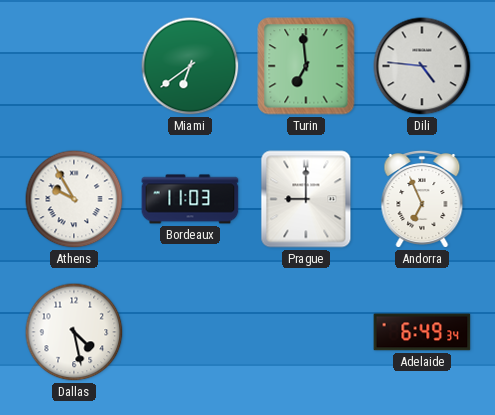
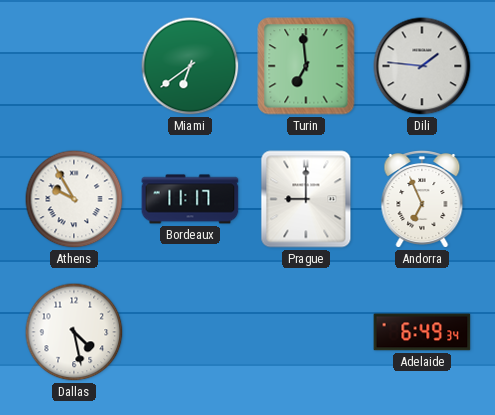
Dili: 4:46 -> 1:46
Bordeaux: 11:03 -> 11:17
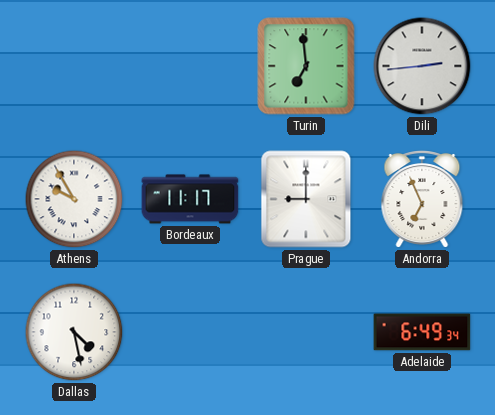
Miami: 6:39 -> none
Dili: 1:46 -> 2:44
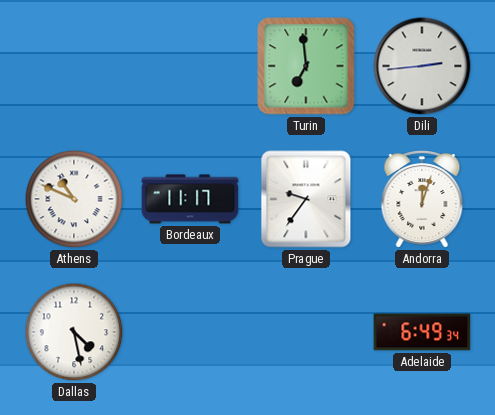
Athens: 9:55 -> 10:49
Prague: 9:00 -> 9:36
Andorra: 6:56 -> 12:03
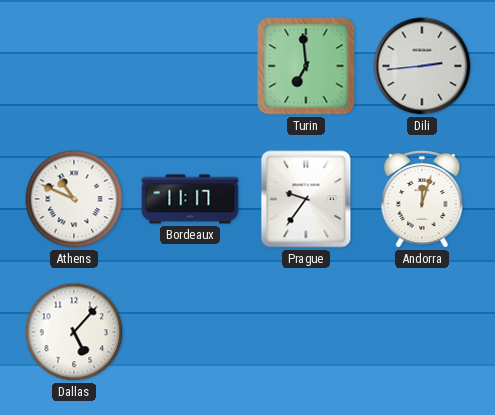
Dallas: 4:28 -> 5:07
Adelaide: 6:49 -> none
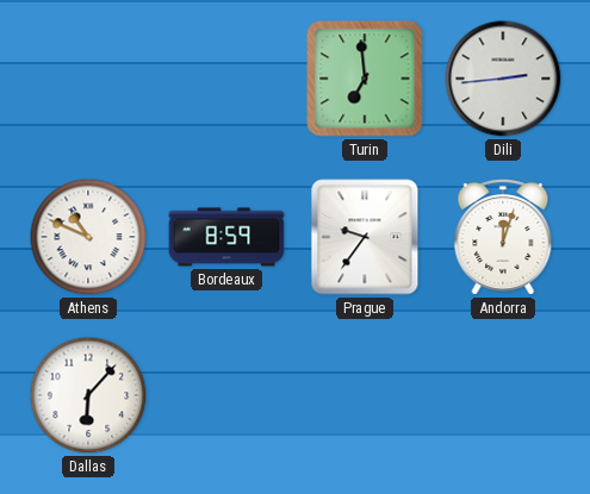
Bordeaux: 11:17 -> 8:59
Dallas: 5:07 -> 6:07
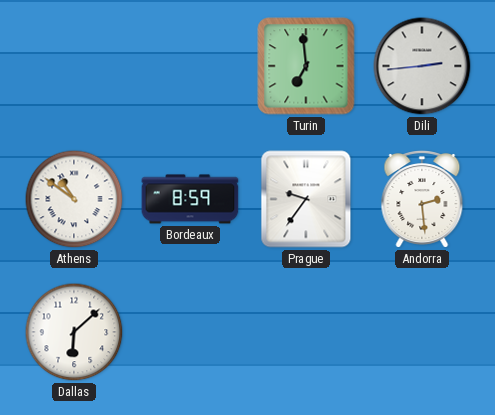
Athens: 10:49 -> 10:51
Andorra: 12:03 -> 2:29
Dallas: 6:07 -> 6:08
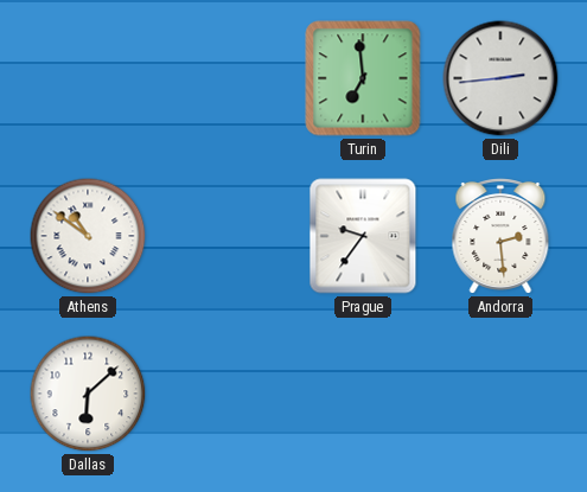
Bordeaux: 8:59 -> none
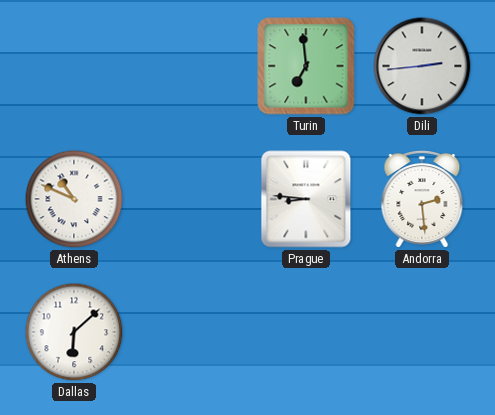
Athens: 10:51 -> 10:49
Prague: 9:36 -> 8:46
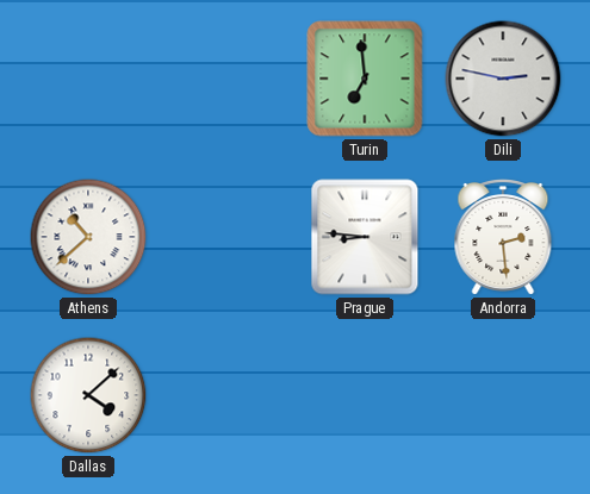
Dili: 2:44 -> 2:47
Athens: 10:49 -> 10:38
Dallas: 6:08 -> 4:08
